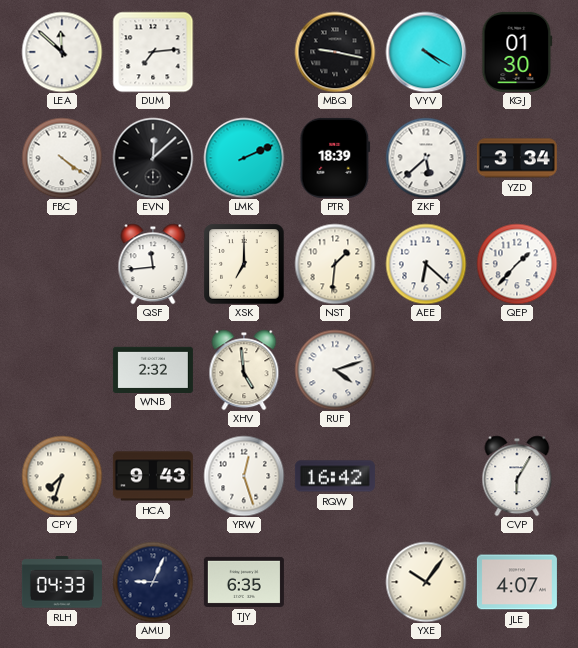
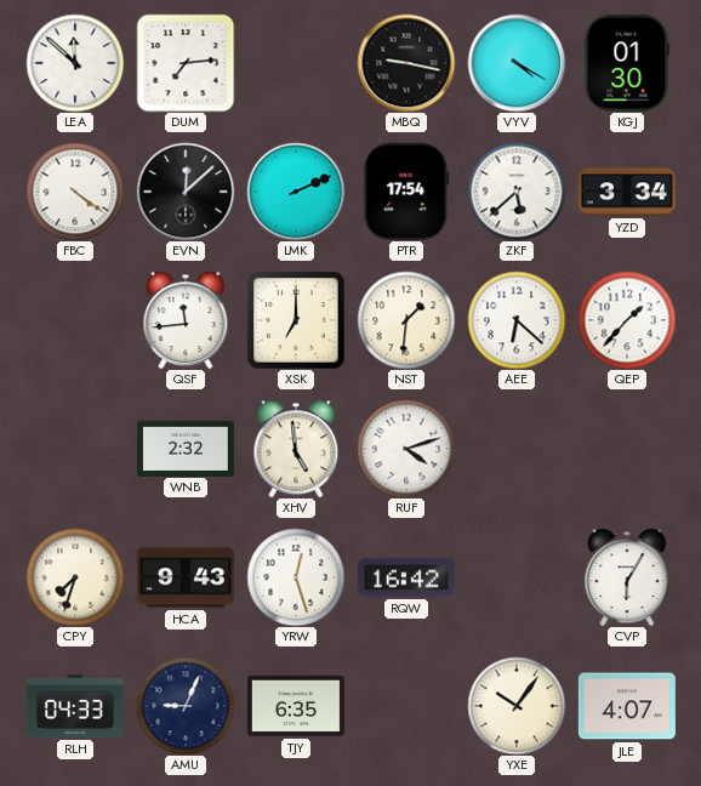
PTR: 18:39 -> 17:54
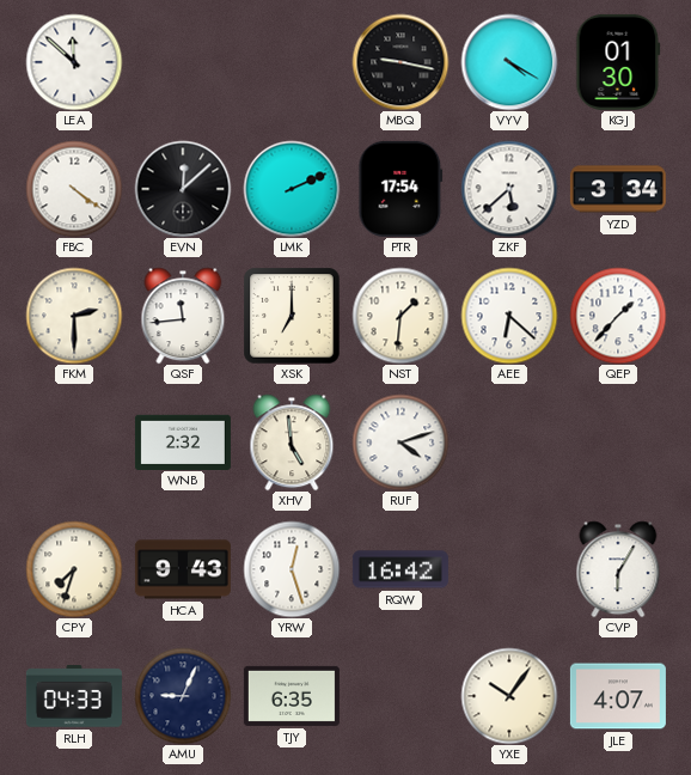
DUM: 7:14 -> none
FKM: none -> 2:30
